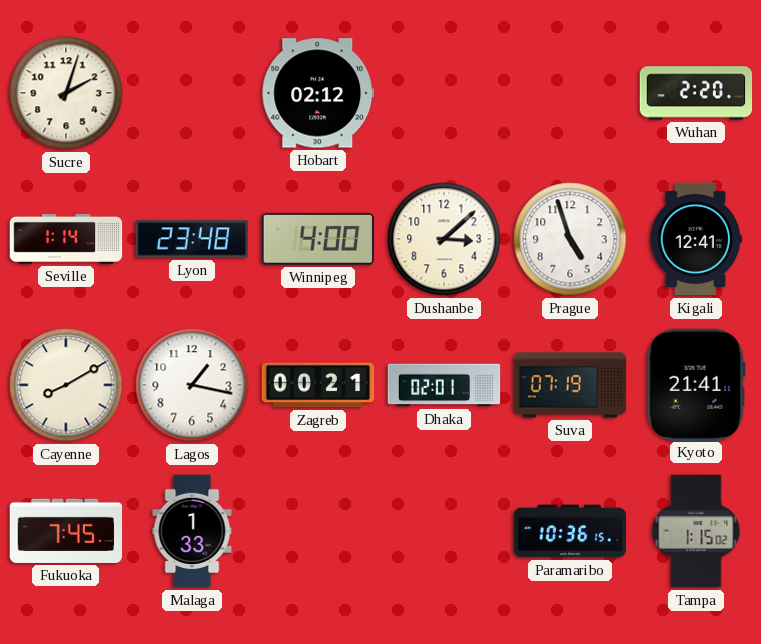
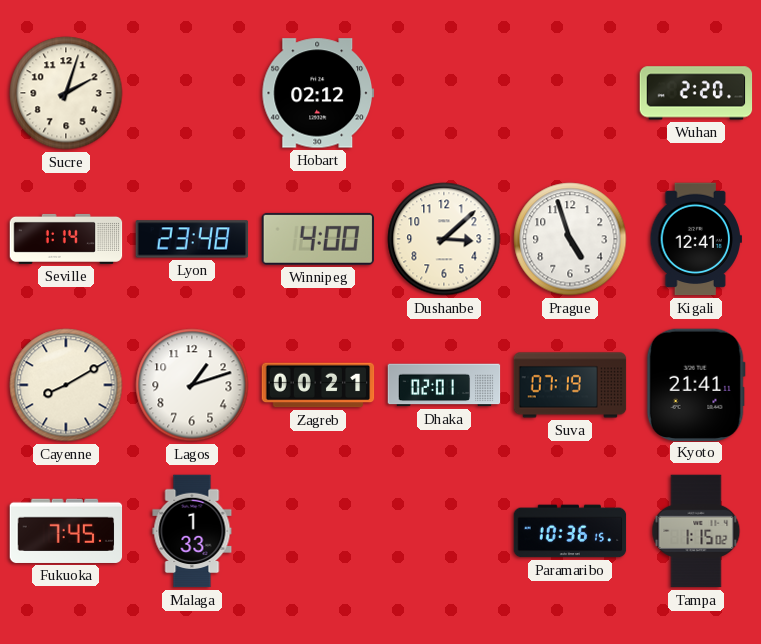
Lagos: 1:17 -> 1:12
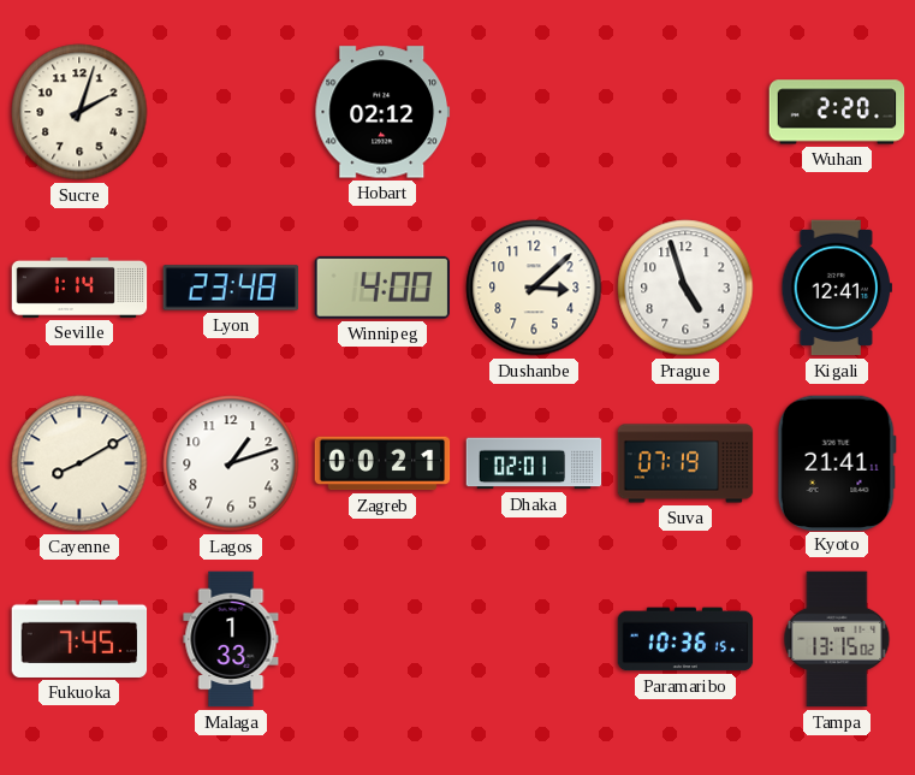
Tampa: 1:15 -> 13:15
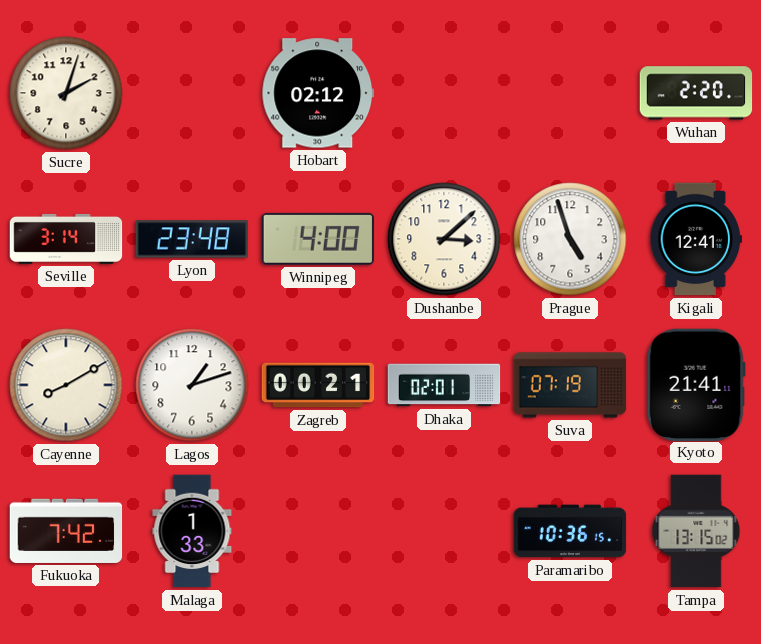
Seville: 1:14 -> 3:14
Fukuoka: 7:45 -> 7:42
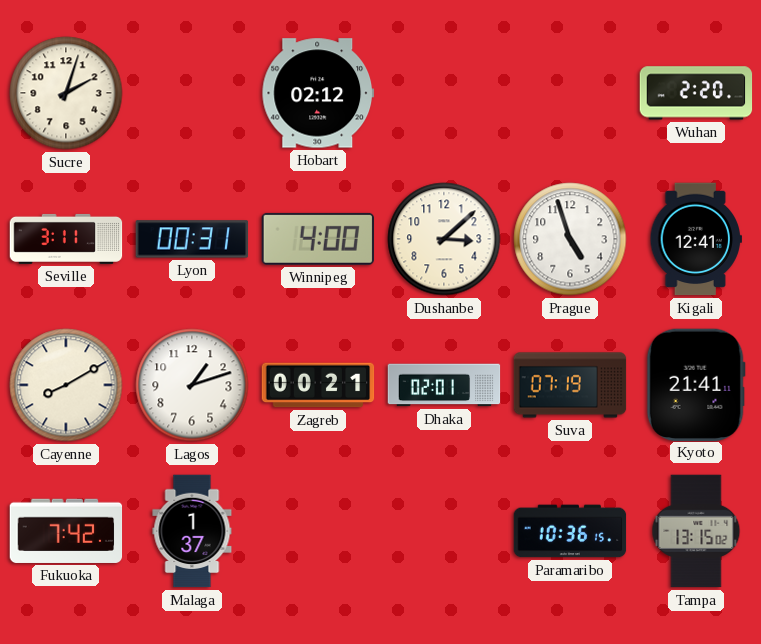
Seville: 3:14 -> 3:11
Lyon: 23:48 -> 00:31
Malaga: 1:33 -> 1:37
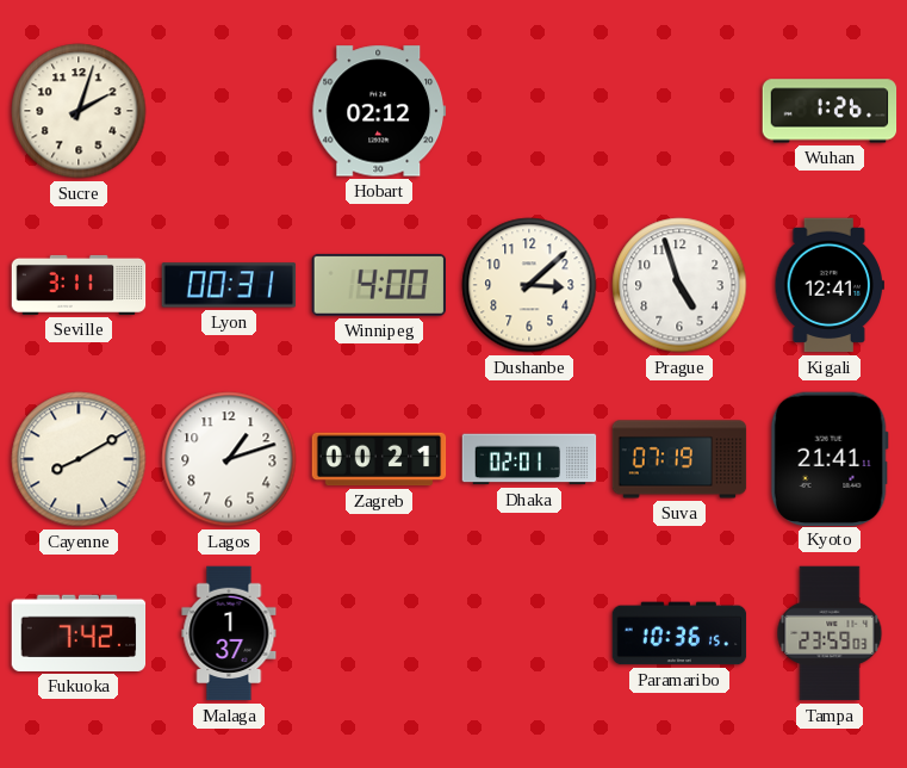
Wuhan: 2:20 -> 1:26
Tampa: 13:15 -> 23:59
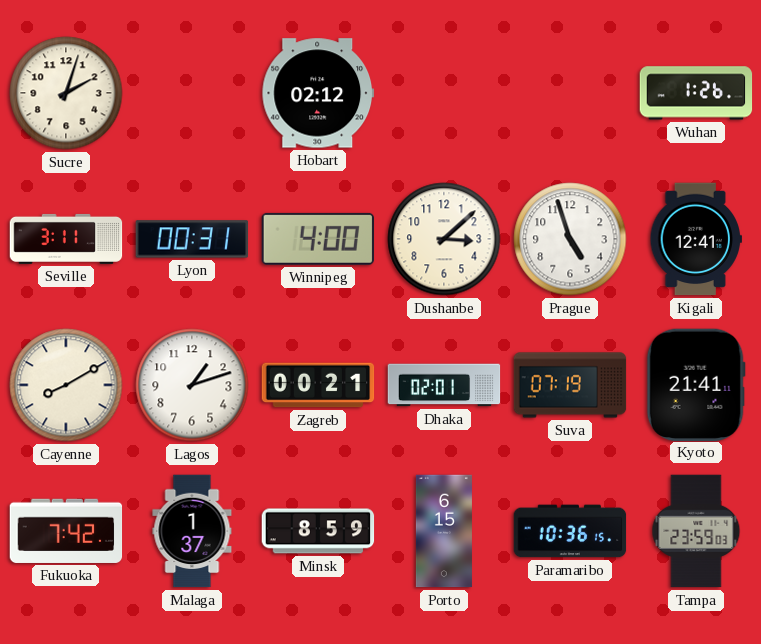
Minsk: none -> 8:59
Porto: none -> 6:15
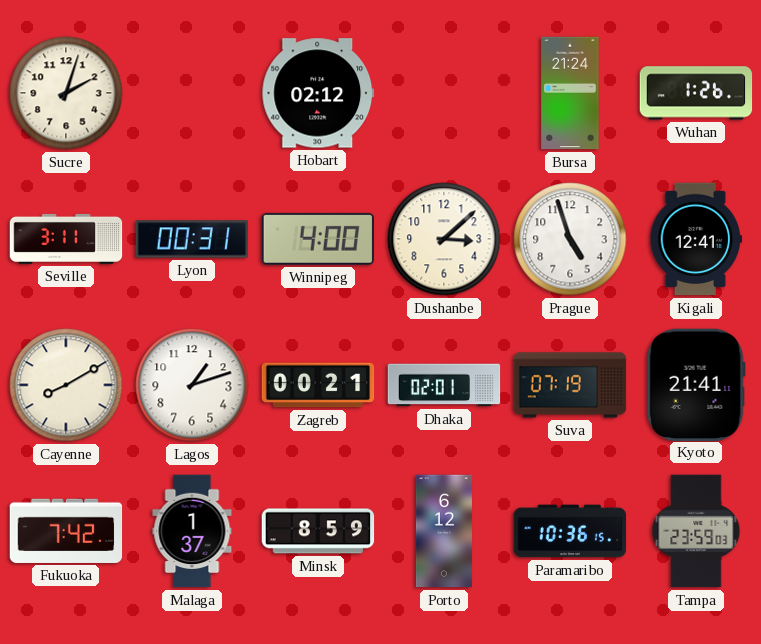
Bursa: none -> 21:24
Porto: 6:15 -> 6:12
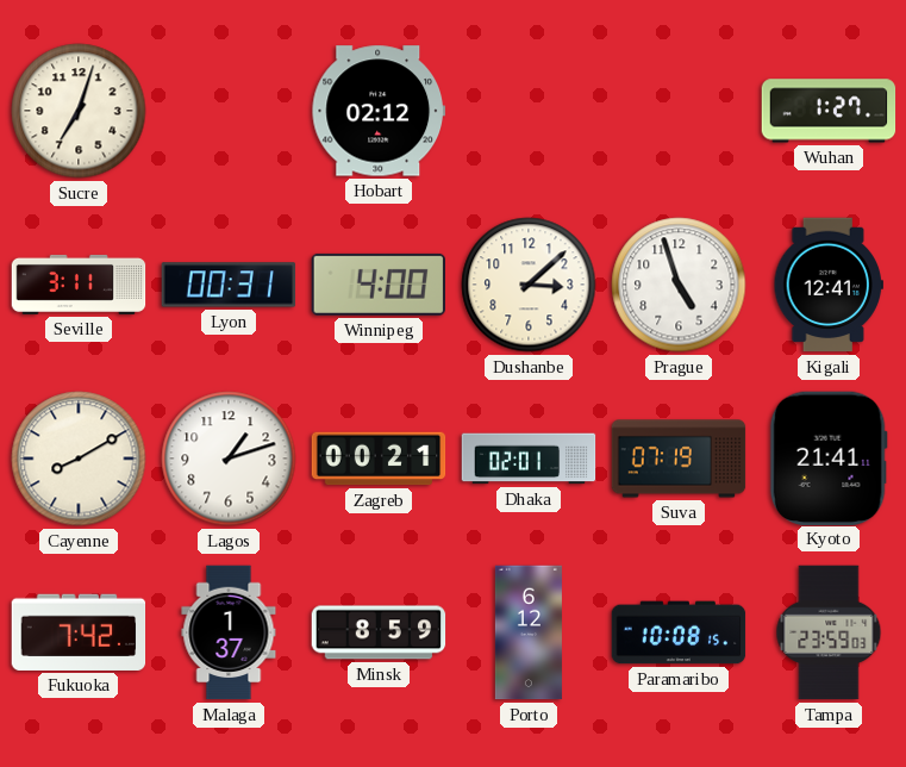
Sucre: 2:03 -> 7:03
Bursa: 21:24 -> none
Wuhan: 1:26 -> 1:27
Paramaribo: 10:36 -> 10:08
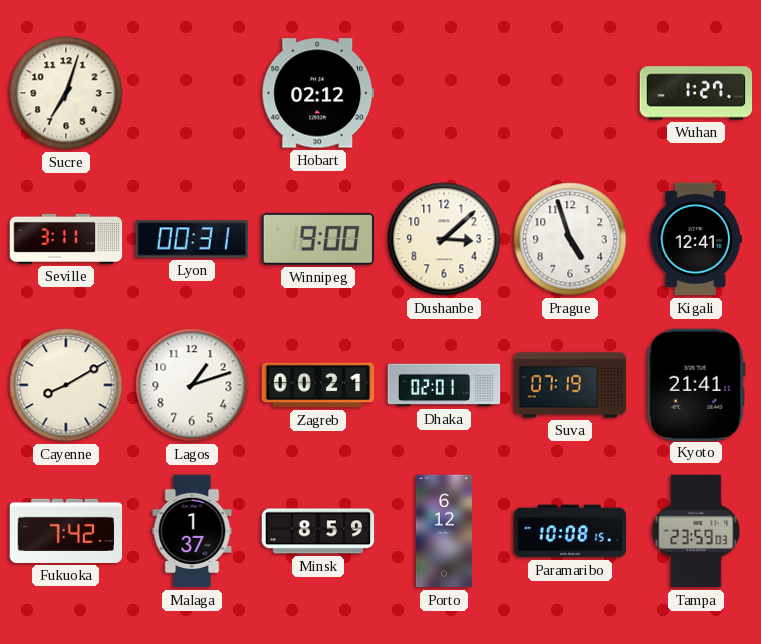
Winnipeg: 4:00 -> 9:00
